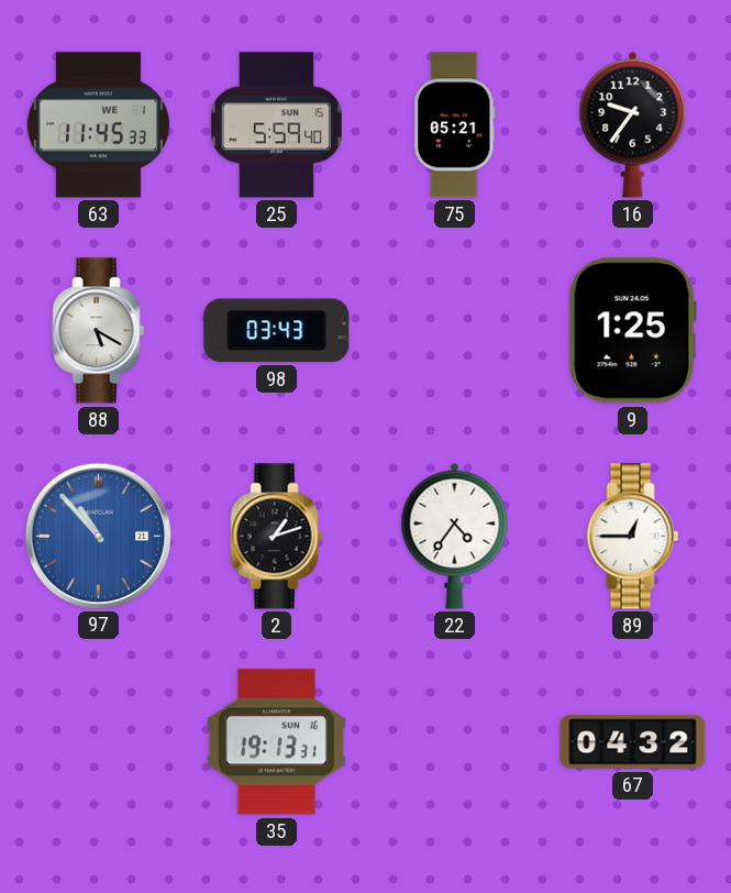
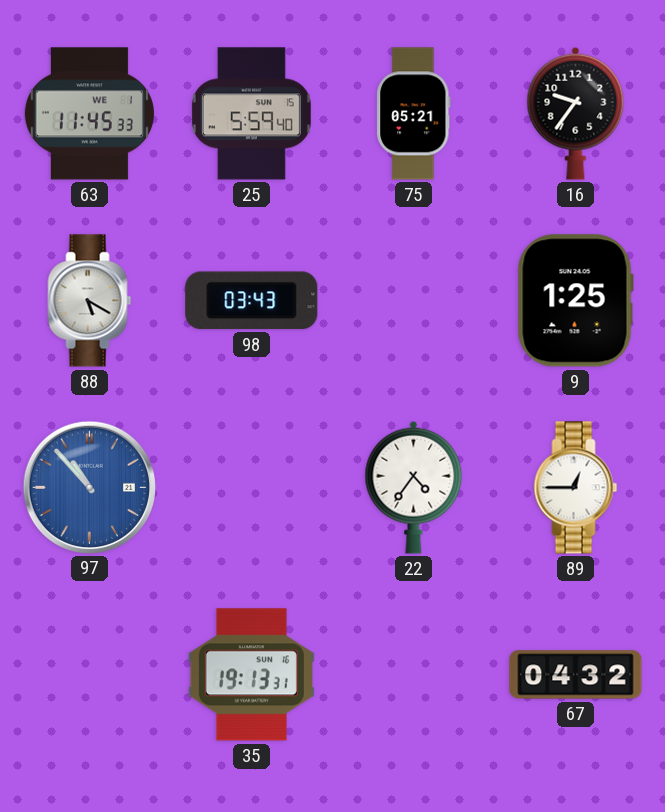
2: 1:12 -> none
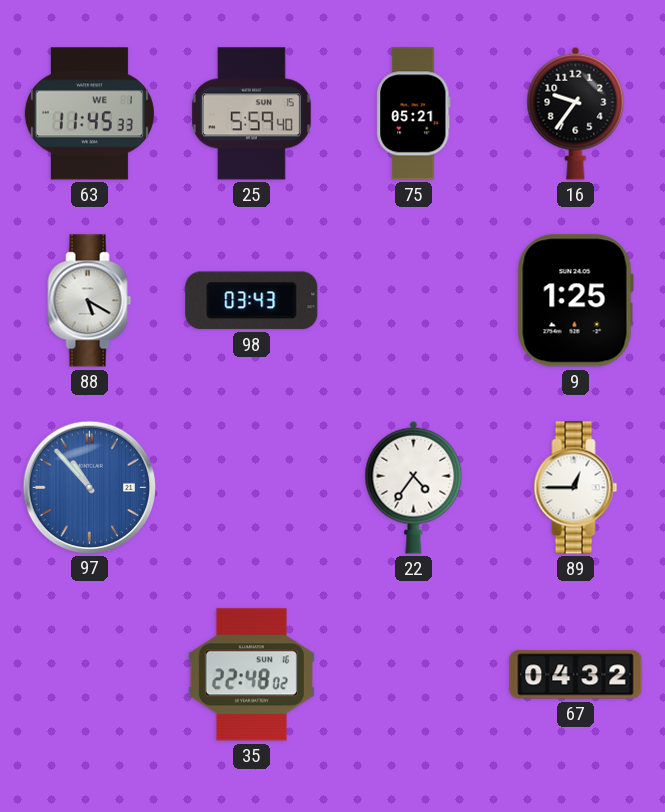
35: 19:13 -> 22:48
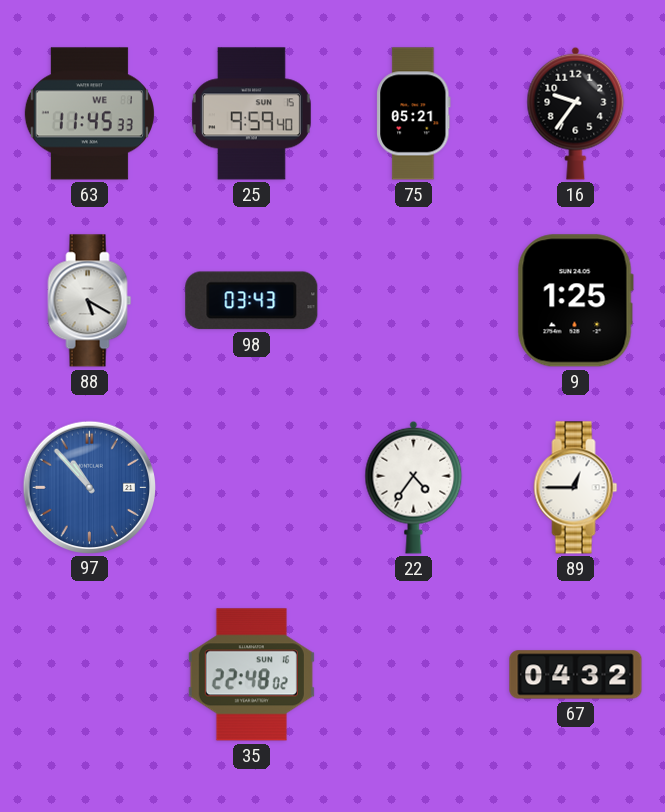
25: 5:59 -> 9:59
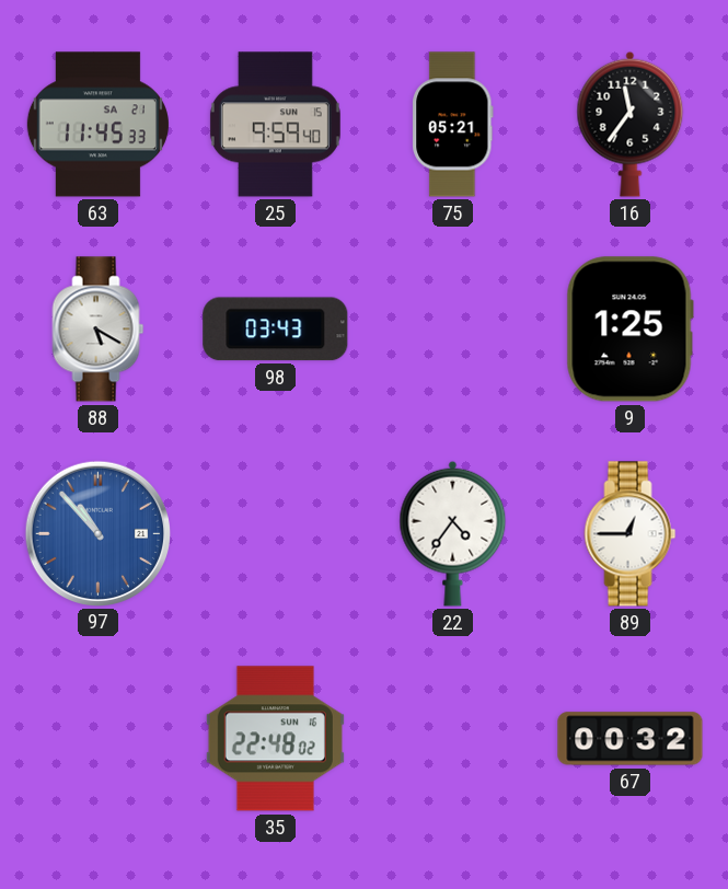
63 date: WE 1 -> SA 21
16: 9:36 -> 11:36
67: 04:32 -> 00:32
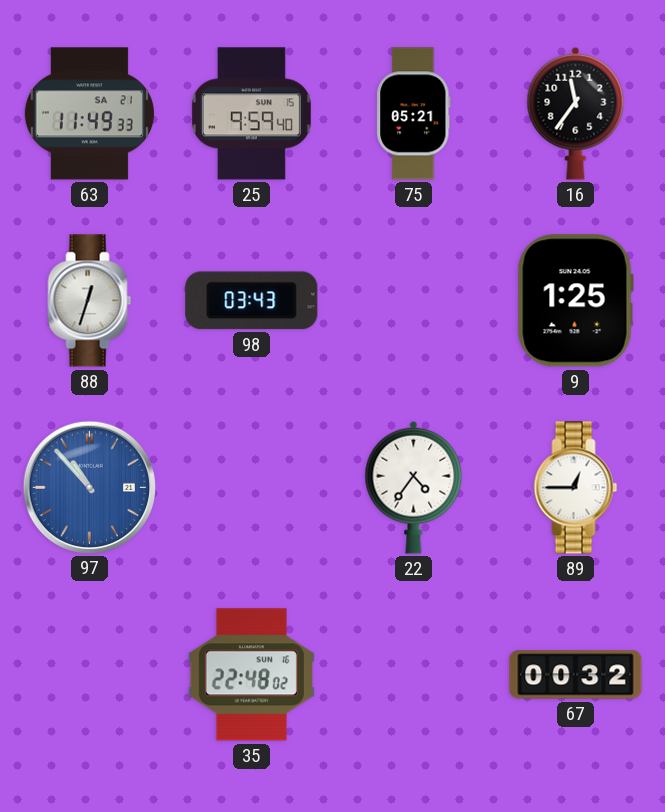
63: 11:45 -> 11:49
88: 5:20 -> 12:33
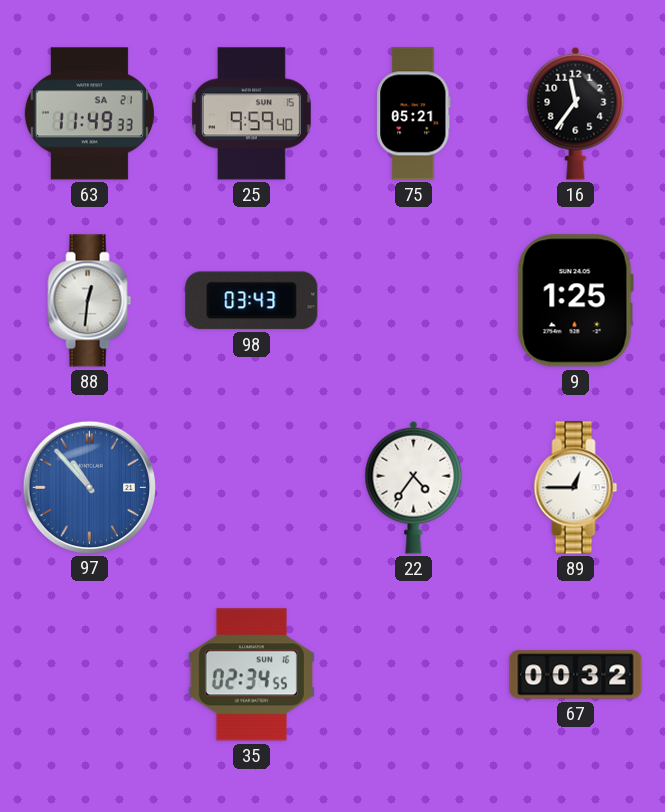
88: 12:33 -> 12:31
35: 22:48 -> 02:34
